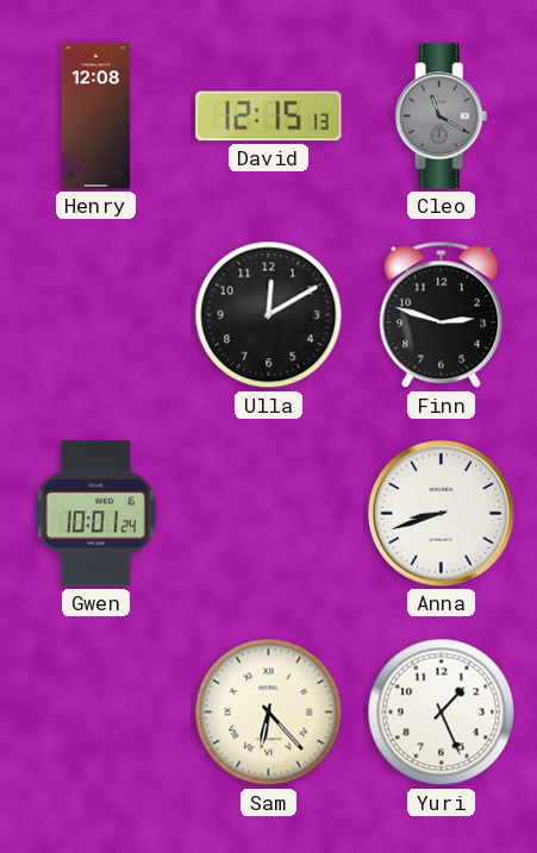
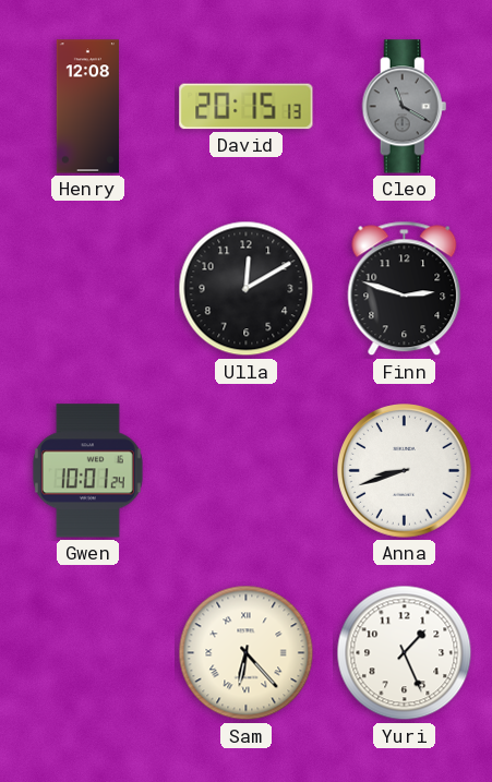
David: 12:15 -> 20:15
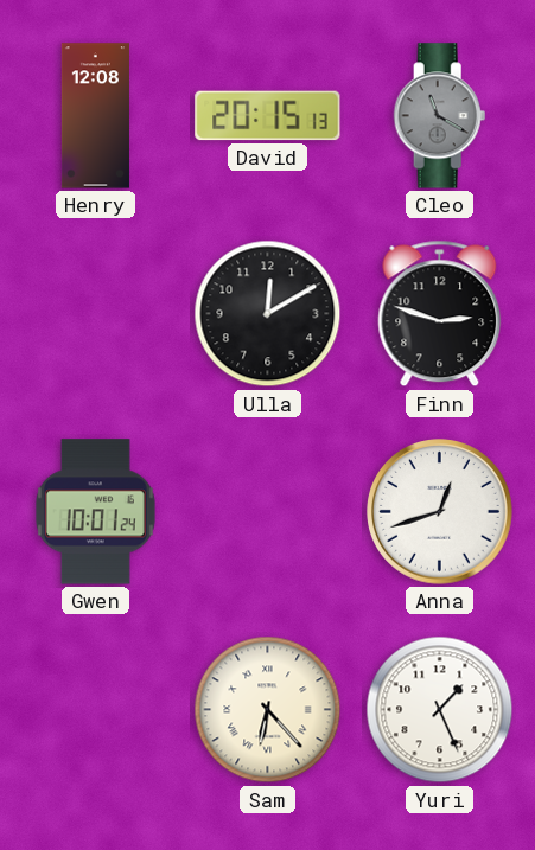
Anna: 8:42 -> 12:42
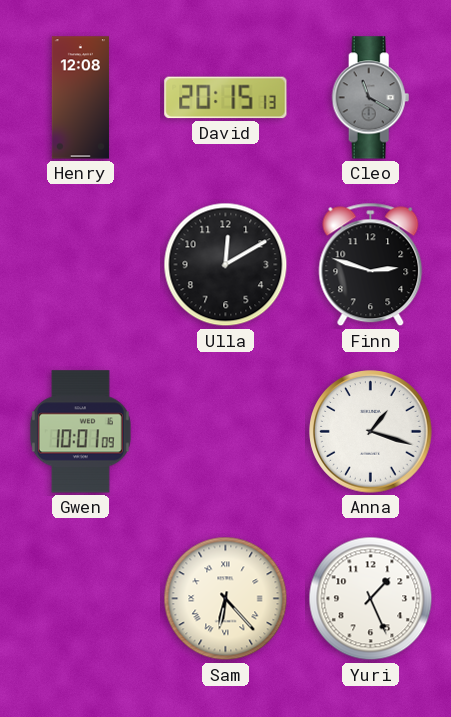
Gwen: 10:01:24 -> 10:01:09
Anna: 12:42 -> 1:18
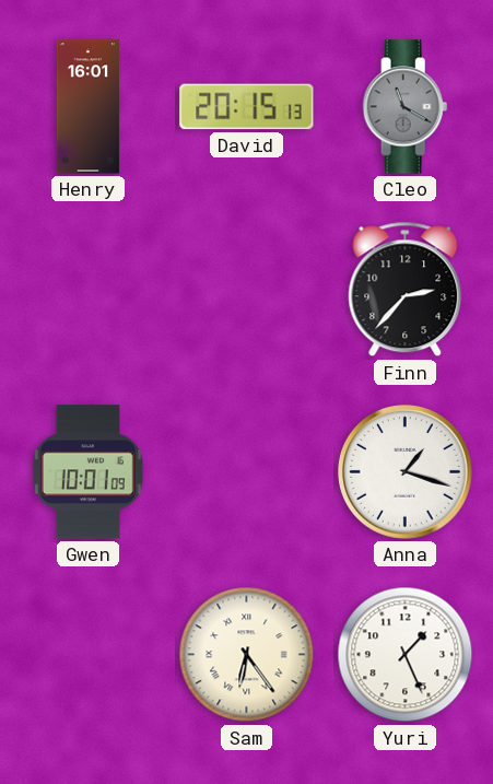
Henry: 12:08 -> 16:01
Ulla: 12:10 -> none
Finn: 2:48 -> 2:37
Sam: 6:23 -> 6:24
